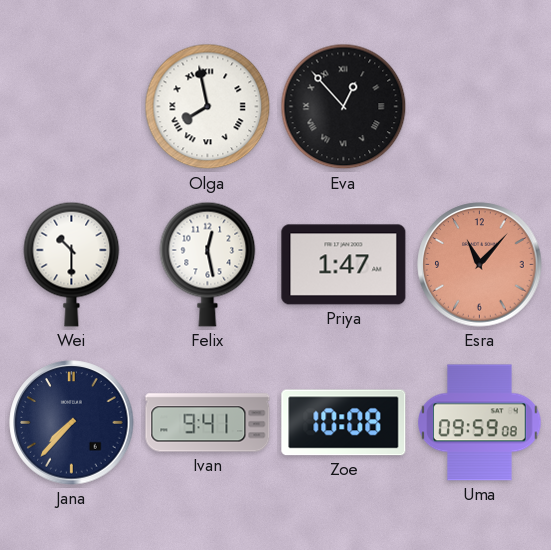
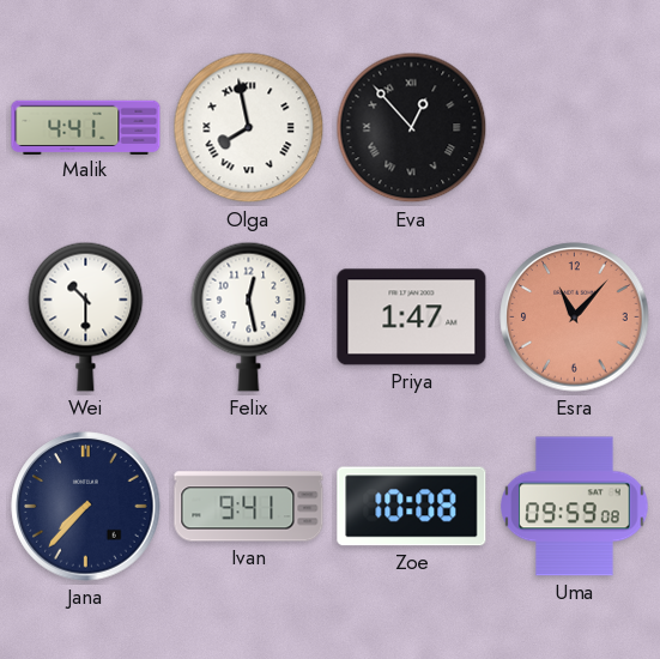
Malik: none -> 4:41
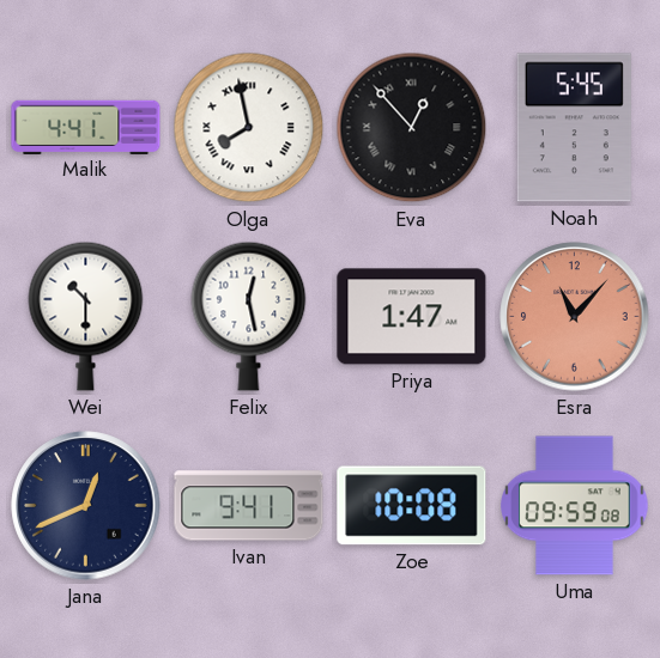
Noah: none -> 5:45
Jana: 7:37 -> 12:41
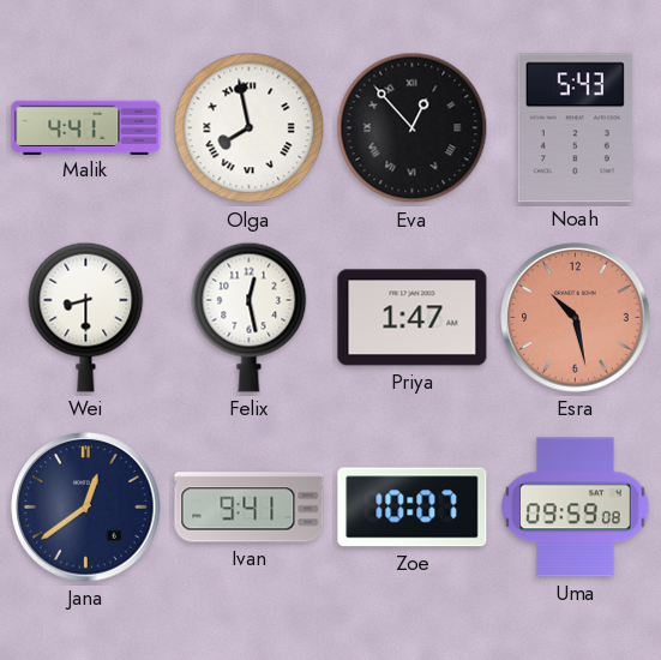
Noah: 5:45 -> 5:43
Wei: 10:30 -> 8:30
Esra: 11:07 -> 10:28
Jana: 12:41 -> 12:39
Zoe: 10:08 -> 10:07
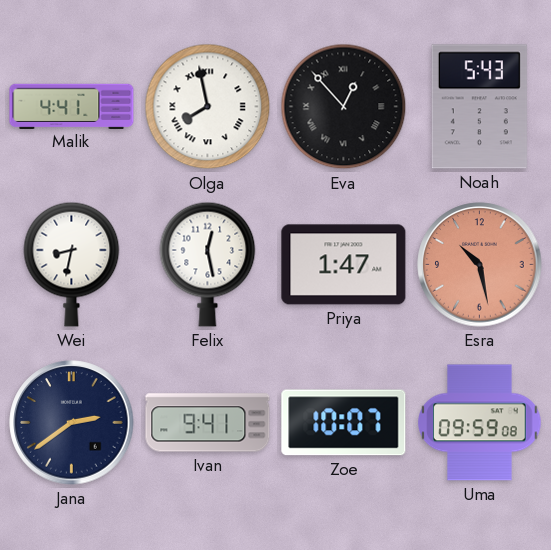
Wei: 8:30 -> 8:32
Jana: 12:39 -> 2:39
